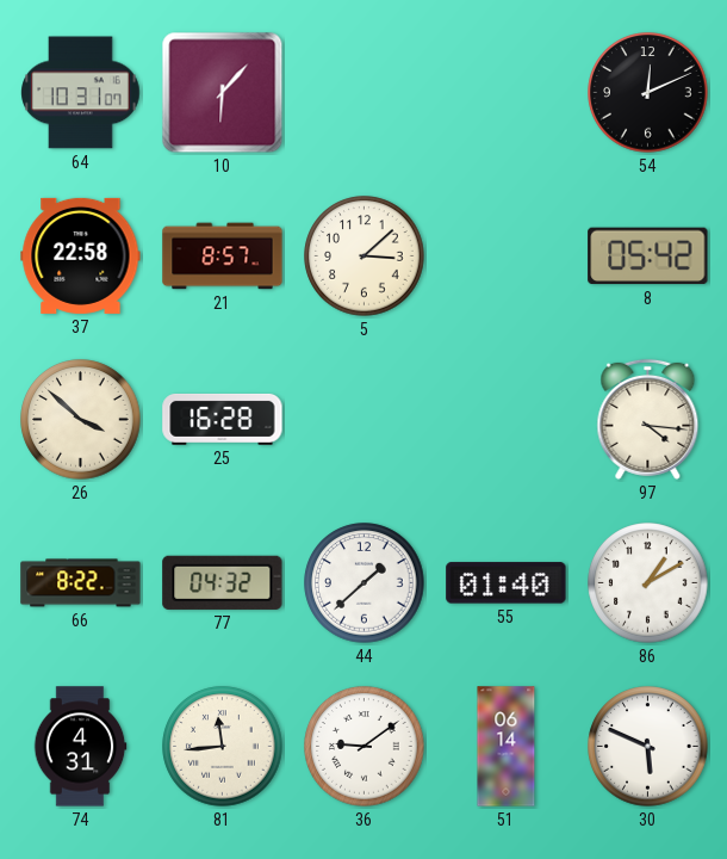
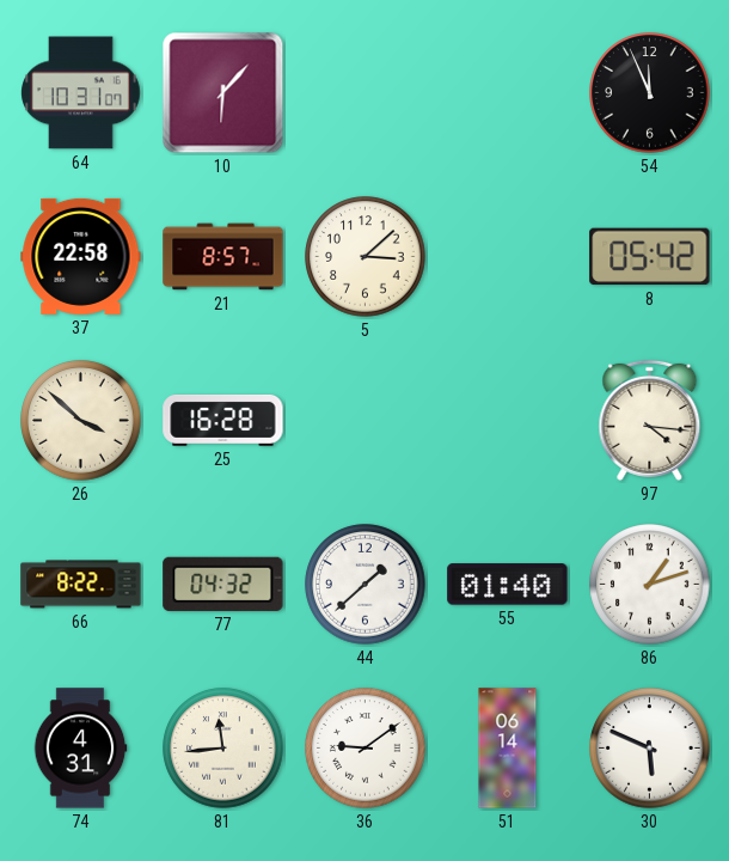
54: 12:11 -> 11:56
86: 1:10 -> 1:12
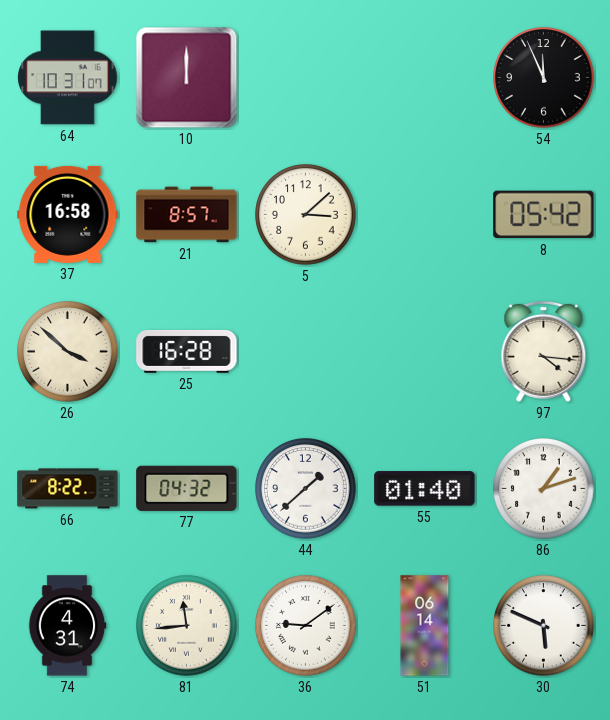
10: 6:07 -> 12:00
37: 22:58 -> 16:58
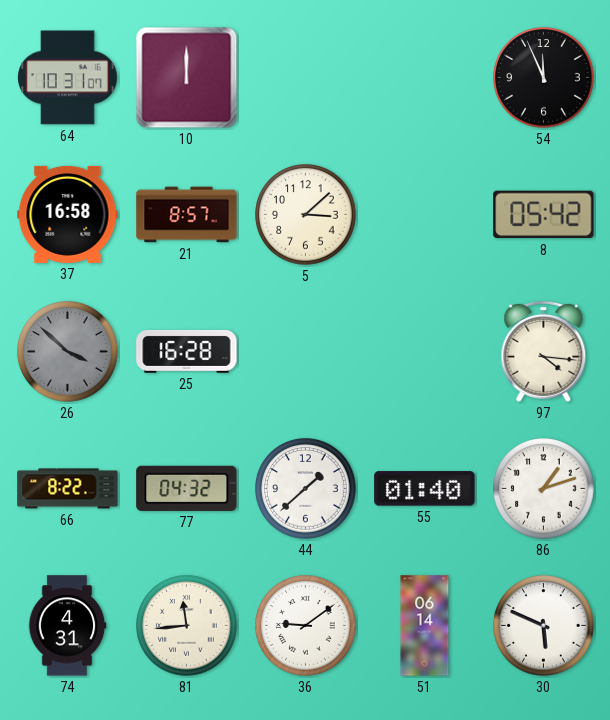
26 dial: cream -> grey
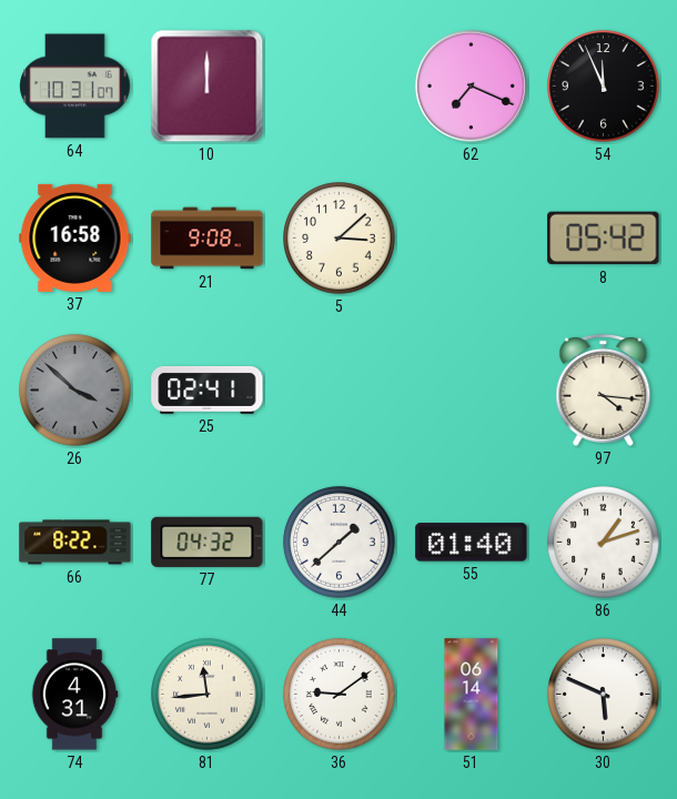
62: none -> 7:19
21: 8:57 -> 9:08
25: 16:28 -> 02:41
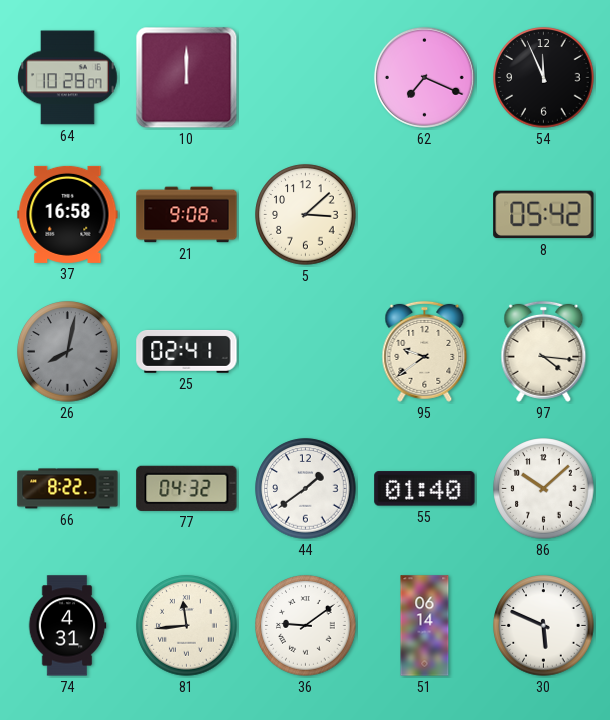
64: 10:31 -> 10:28
26: 3:52 -> 8:02
95: none -> 9:39
44: 1:38 -> 1:39
86: 1:12 -> 10:08
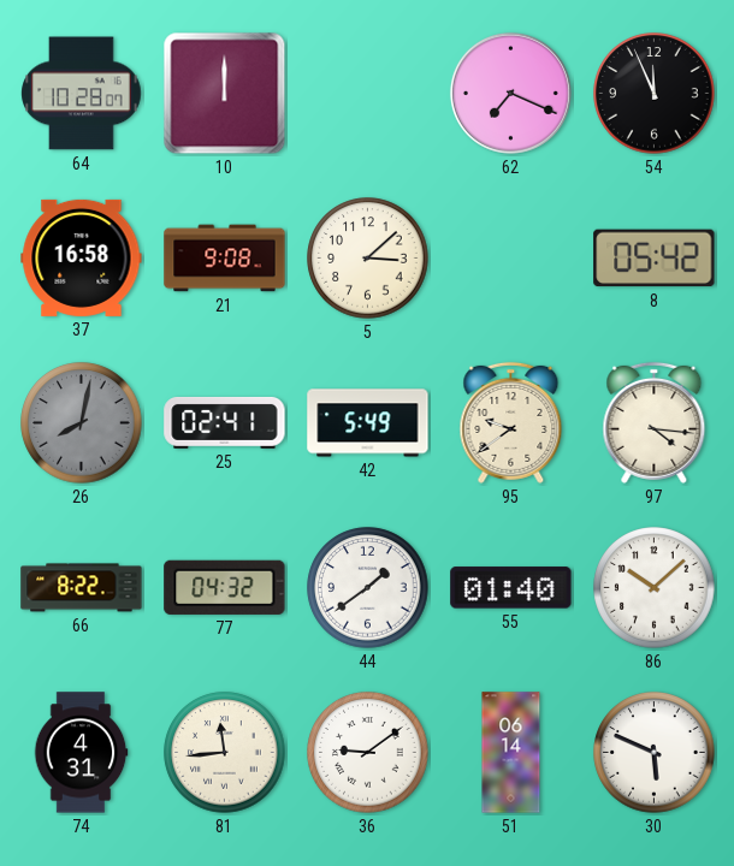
42: none -> 5:49
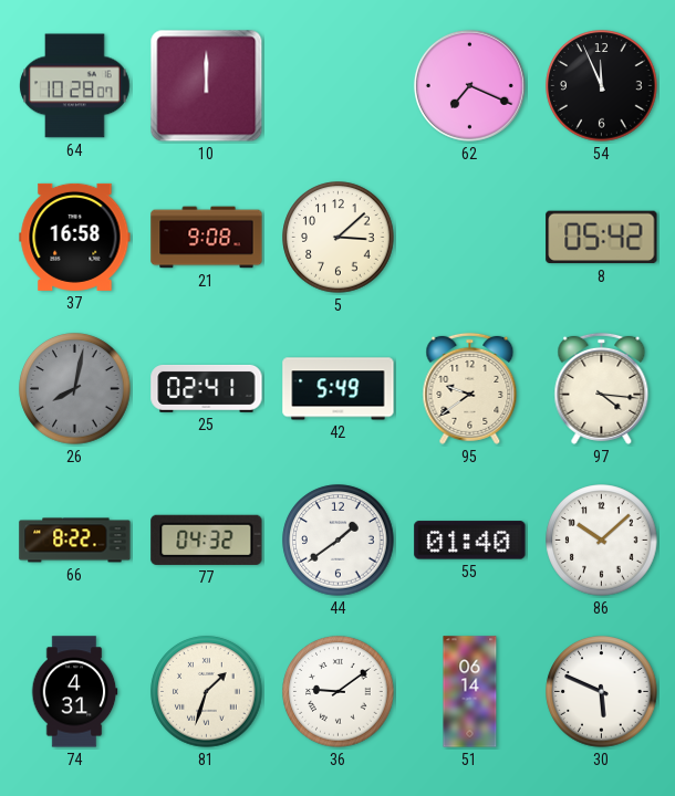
81: 11:44 -> 1:33
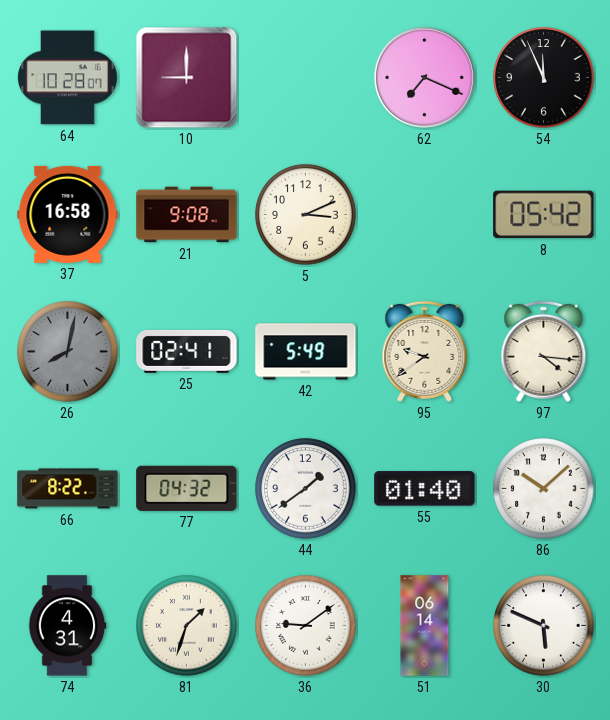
10: 12:00 -> 9:00
5: 3:08 -> 3:11
